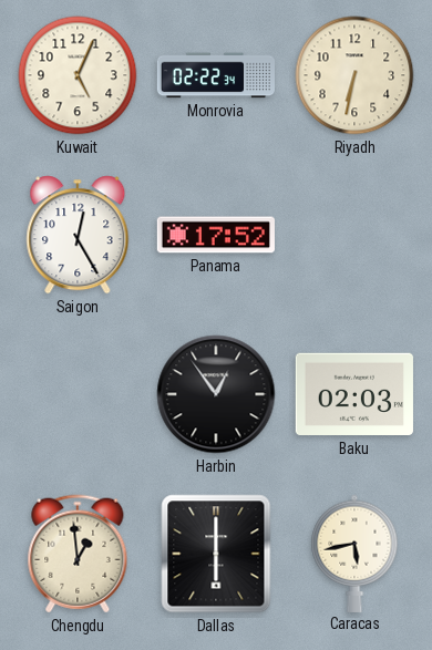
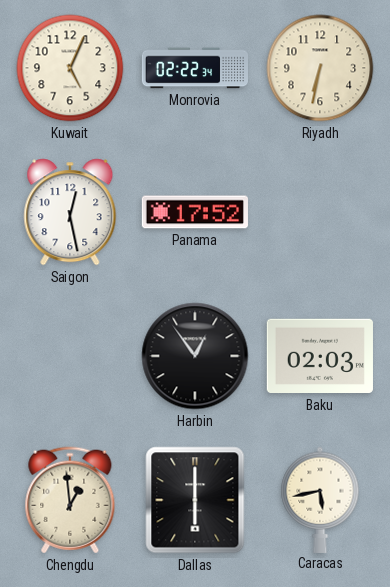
Saigon: 12:25 -> 12:28
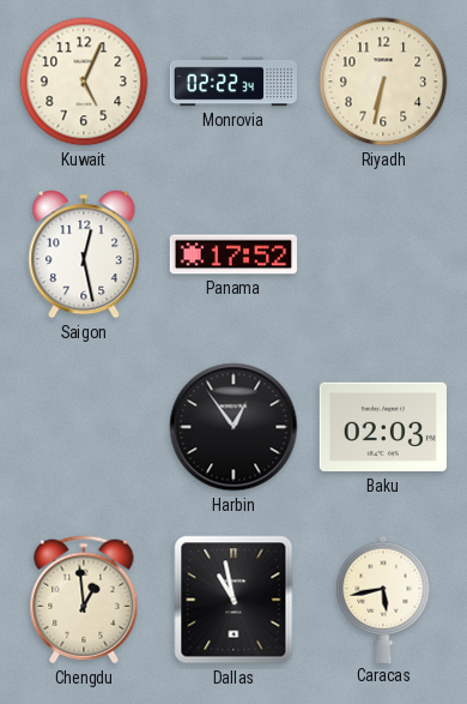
Dallas: 6:00 -> 10:58
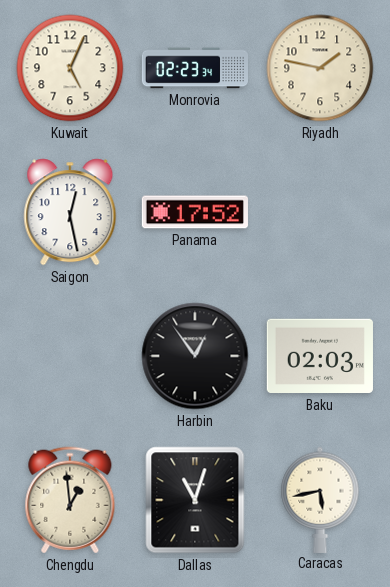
Monrovia: 02:22 -> 02:23
Riyadh: 6:32 -> 1:47
Dallas: 10:58 -> 11:03
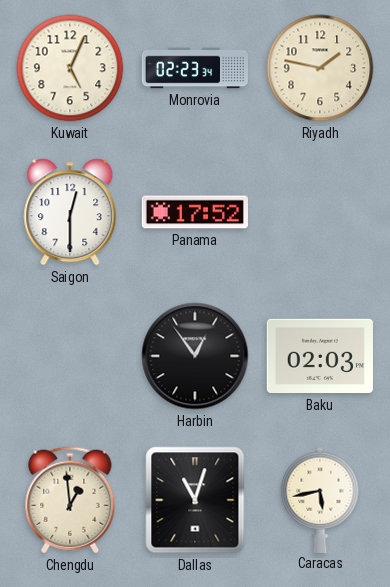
Saigon: 12:28 -> 12:30
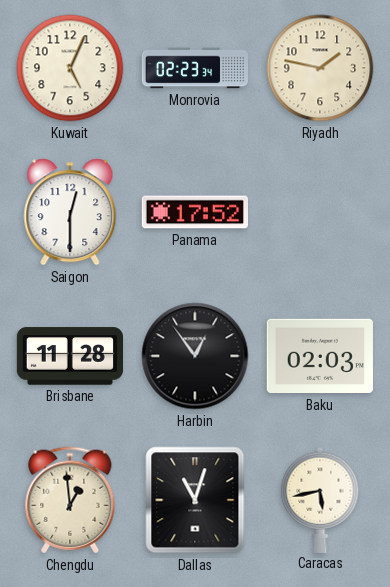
Brisbane: none -> 11:28
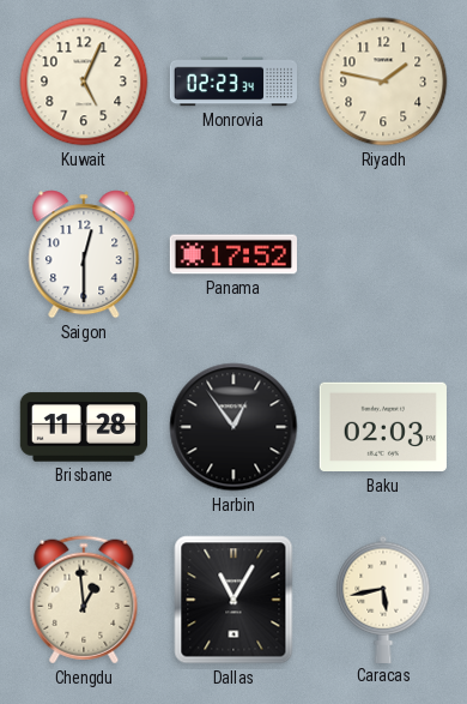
Dallas: 11:03 -> 11:05
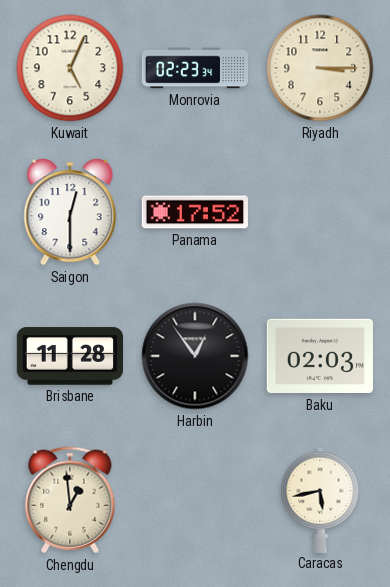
Riyadh: 1:47 -> 3:15
Dallas: 11:05 -> none
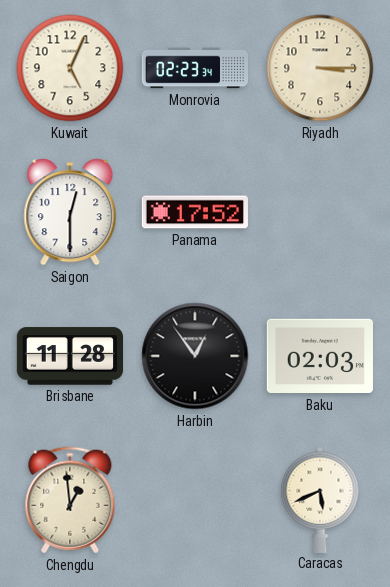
Caracas: 5:43 -> 5:41
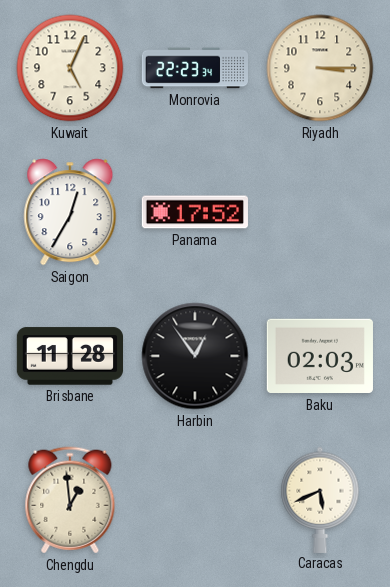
Monrovia: 02:23 -> 22:23
Saigon: 12:30 -> 12:35
